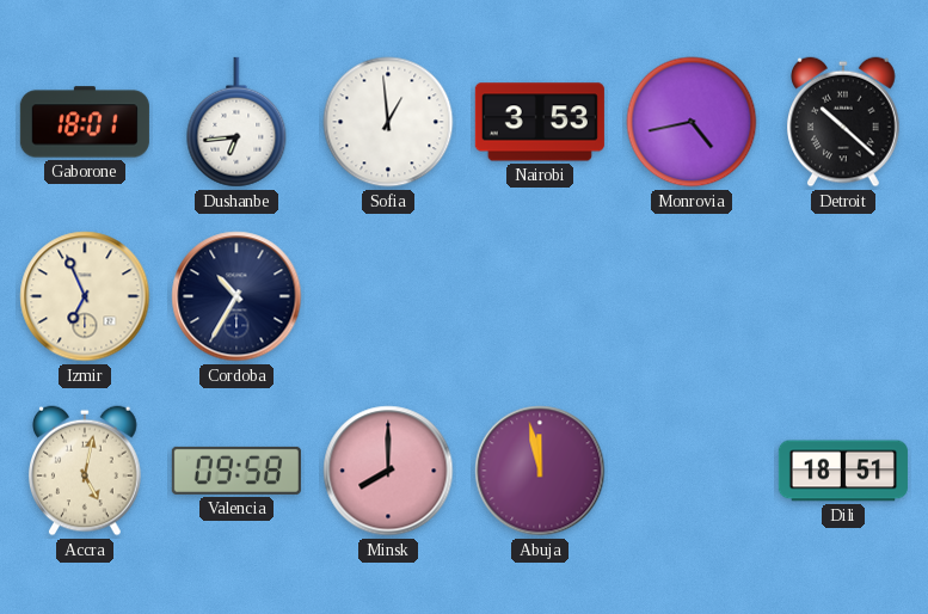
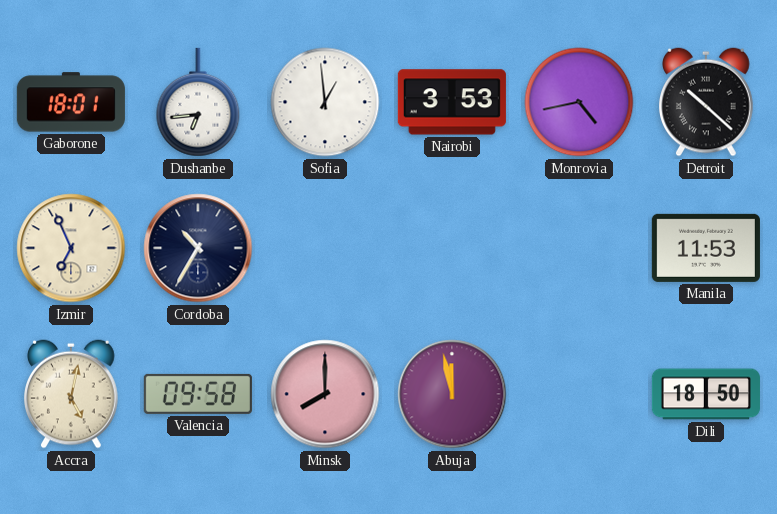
Manila: none -> 11:53
Dili: 18:51 -> 18:50
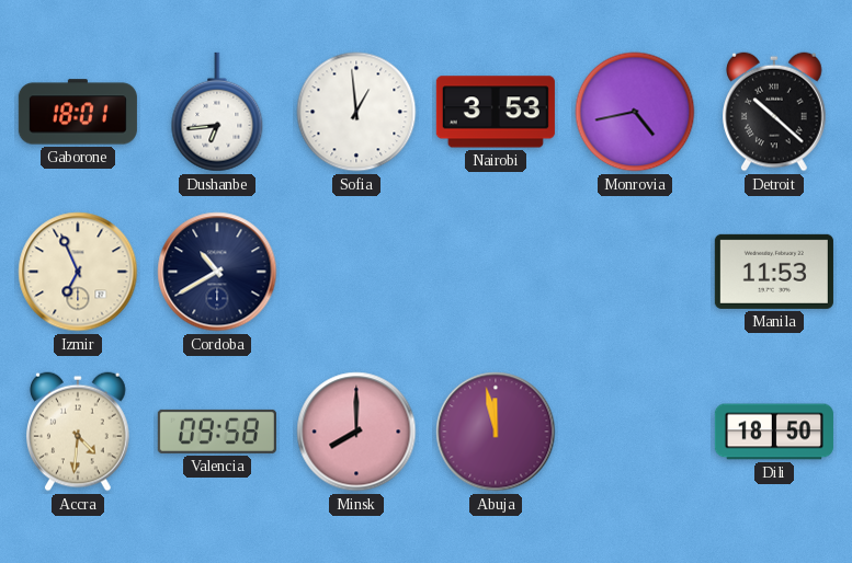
Cordoba: 10:35 -> 10:40
Accra: 5:02 -> 4:31
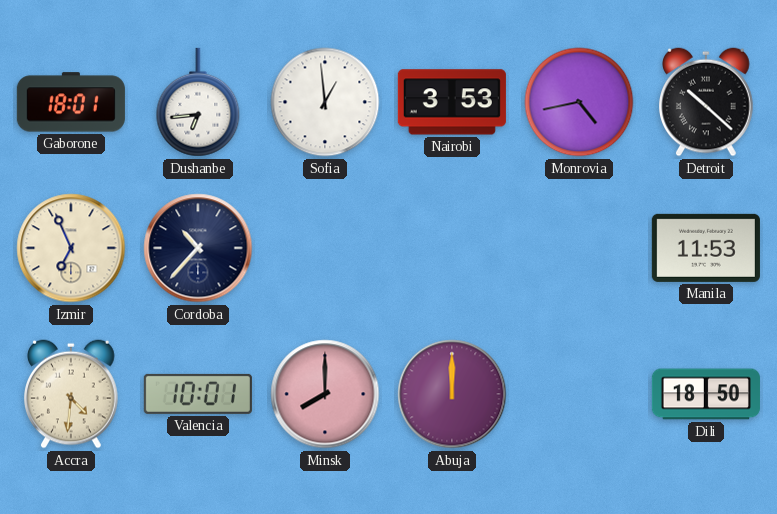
Cordoba: 10:40 -> 10:37
Valencia: 09:58 -> 10:01
Abuja: 11:58 -> 12:00
